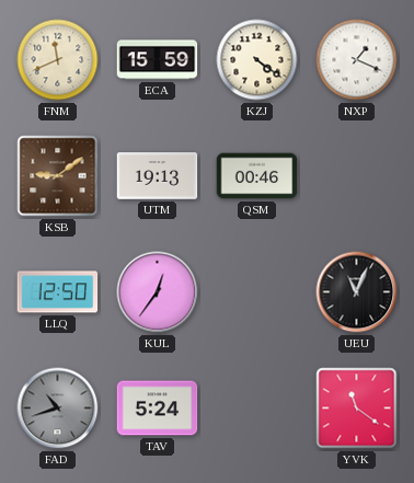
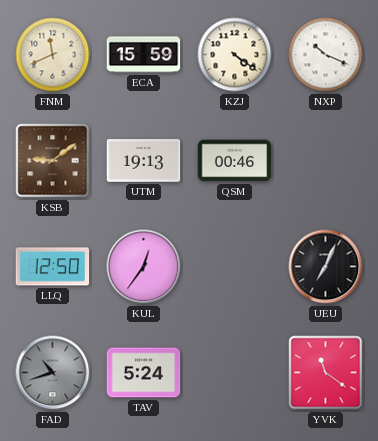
NXP: 1:19 -> 10:19
UEU: 11:04 -> 7:04
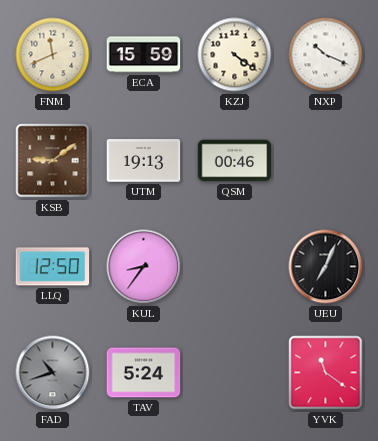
KUL: 12:36 -> 8:36
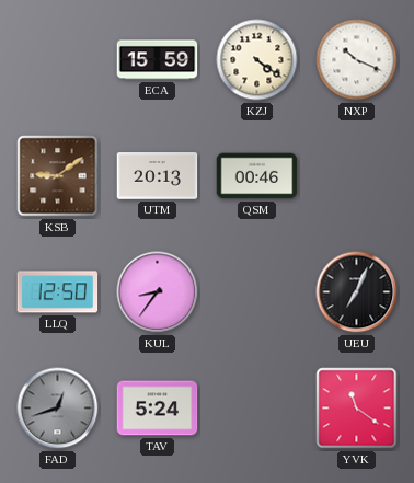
FNM: 11:41 -> none
UTM: 19:13 -> 20:13
FAD: 10:42 -> 12:42
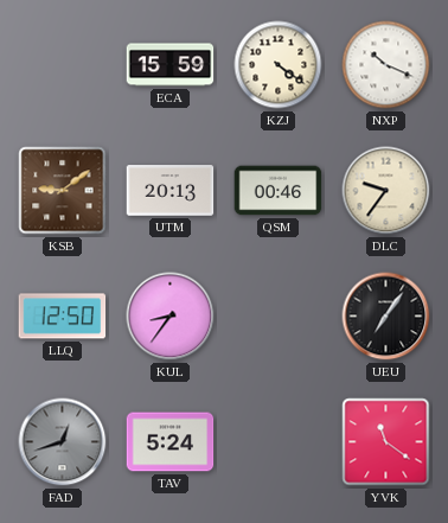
DLC: none -> 9:36
UEU: 7:04 -> 7:06
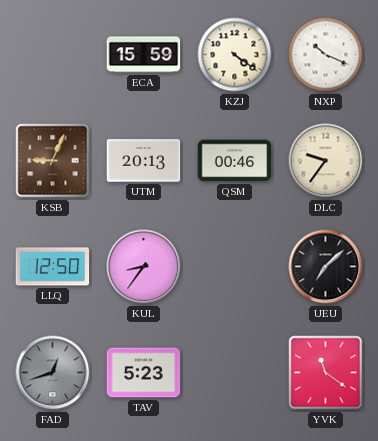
KSB: 9:09 -> 9:04
UEU: 7:06 -> 7:08
TAV: 5:24 -> 5:23
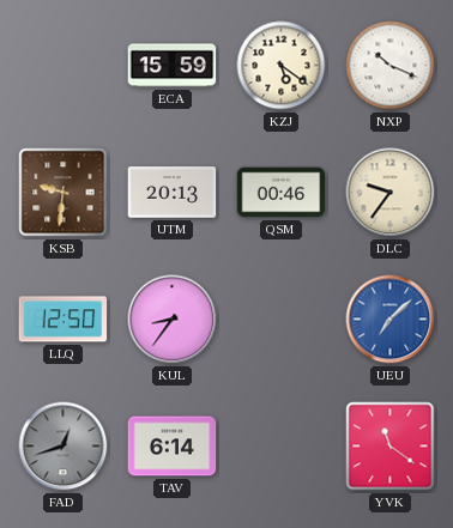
KZJ: 4:21 -> 5:21
KSB: 9:04 -> 9:31
UEU dial: black -> blue
TAV: 5:23 -> 6:14
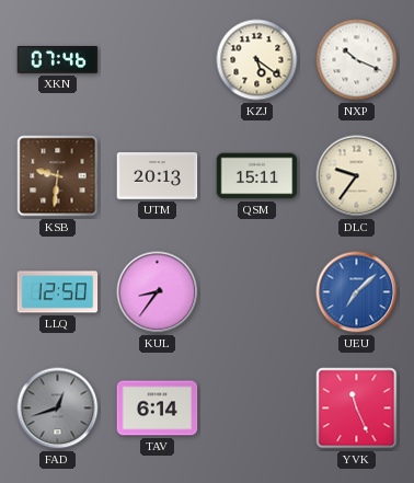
XKN: none -> 07:46
ECA: 15:59 -> none
QSM: 00:46 -> 15:11
YVK: 11:21 -> 11:26
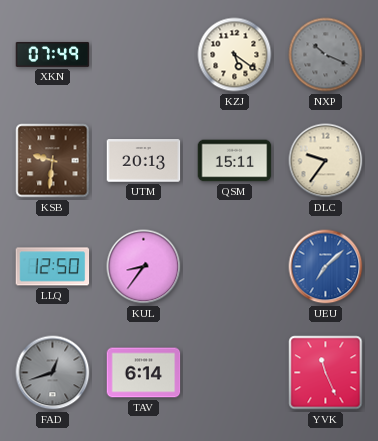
XKN: 07:46 -> 07:49
NXP dial: white -> grey
